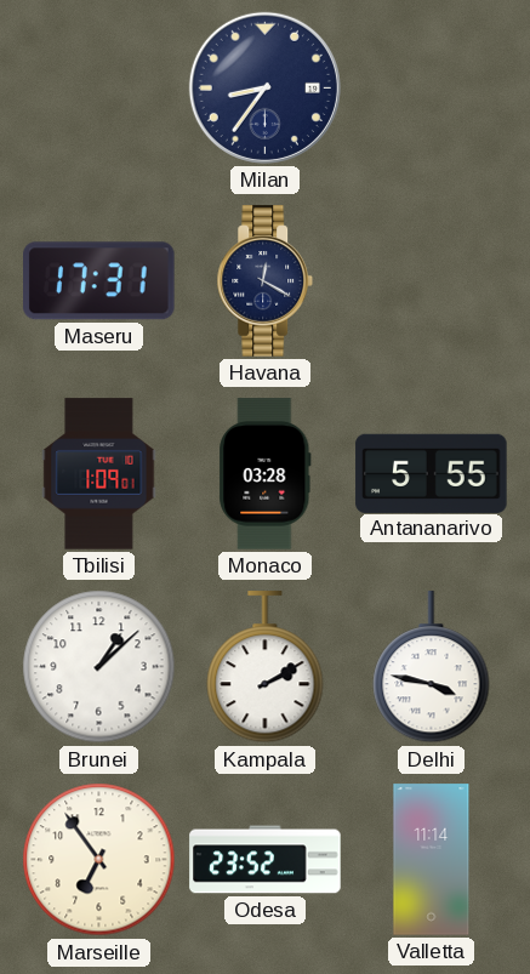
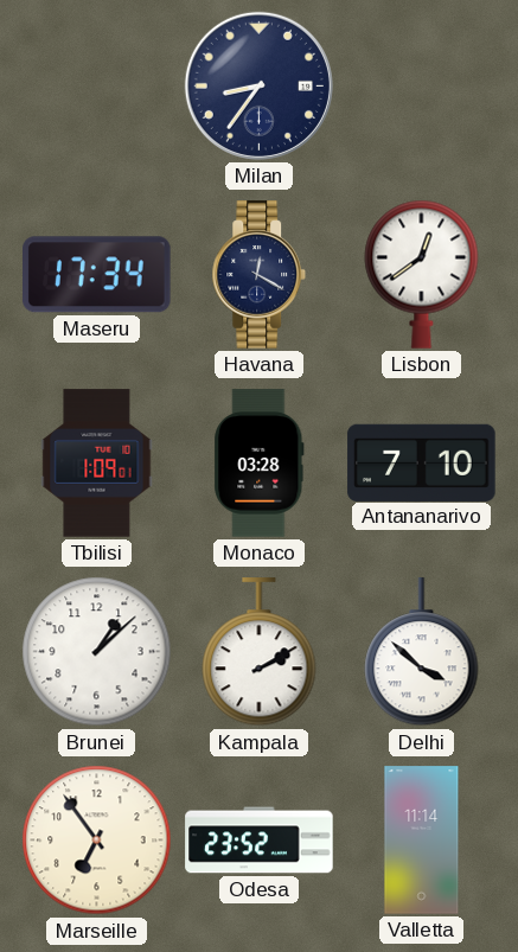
Maseru: 17:31 -> 17:34
Lisbon: none -> 12:39
Antananarivo: 5:55 -> 7:10
Delhi: 3:47 -> 3:52
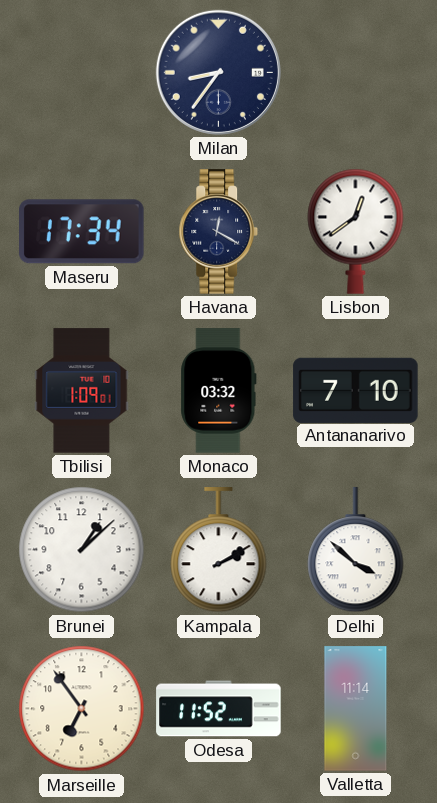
Monaco: 03:28 -> 03:32
Odesa: 23:52 -> 11:52
